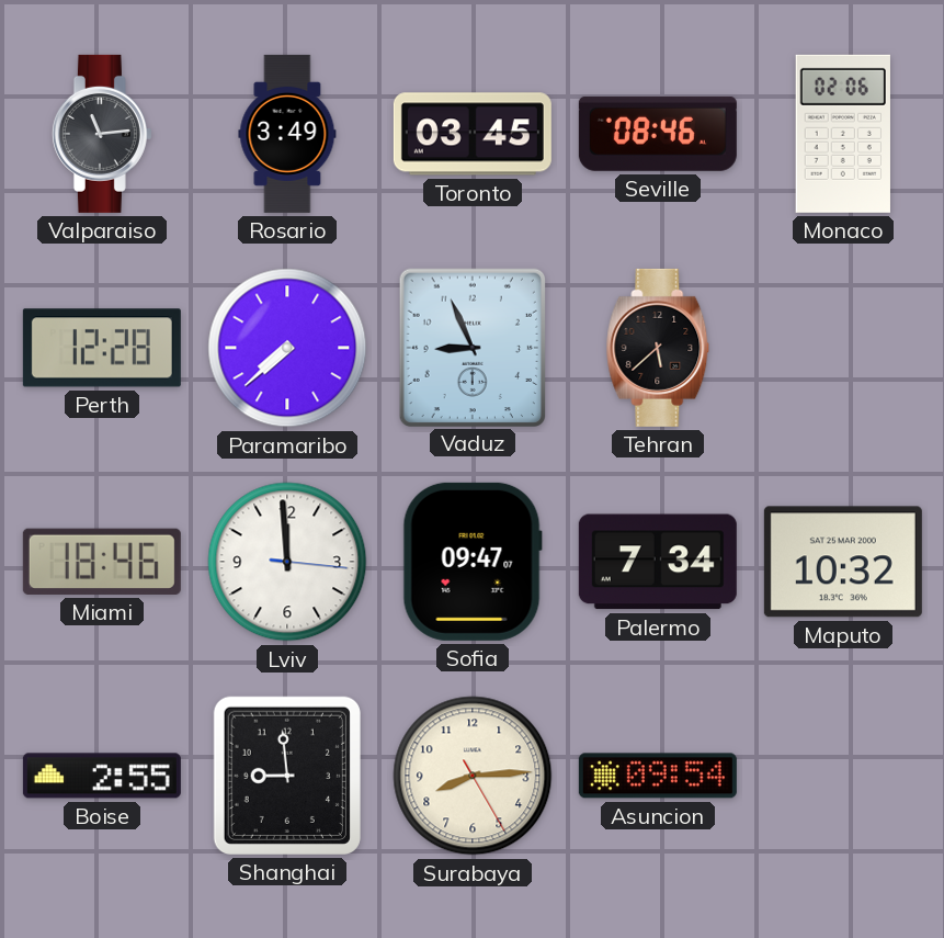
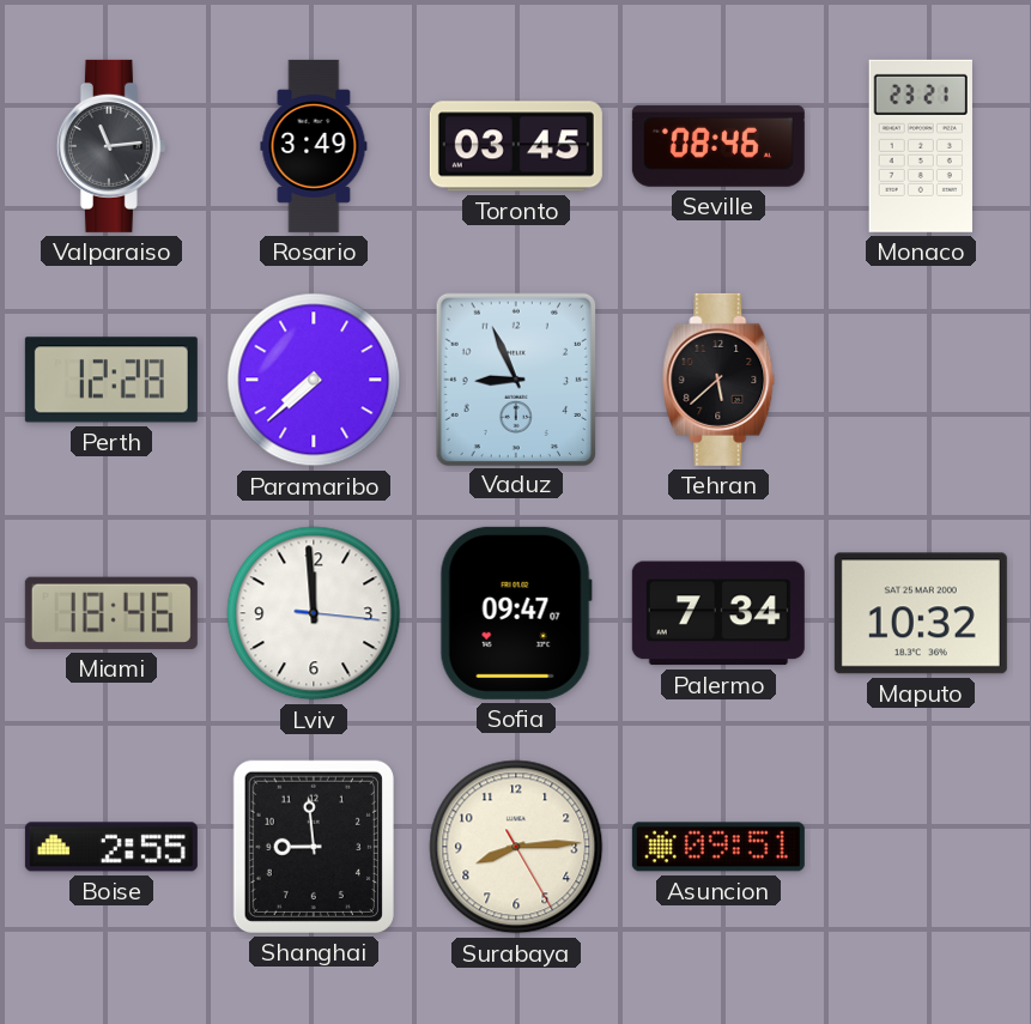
Monaco: 02:06 -> 23:21
Asuncion: 09:54 -> 09:51
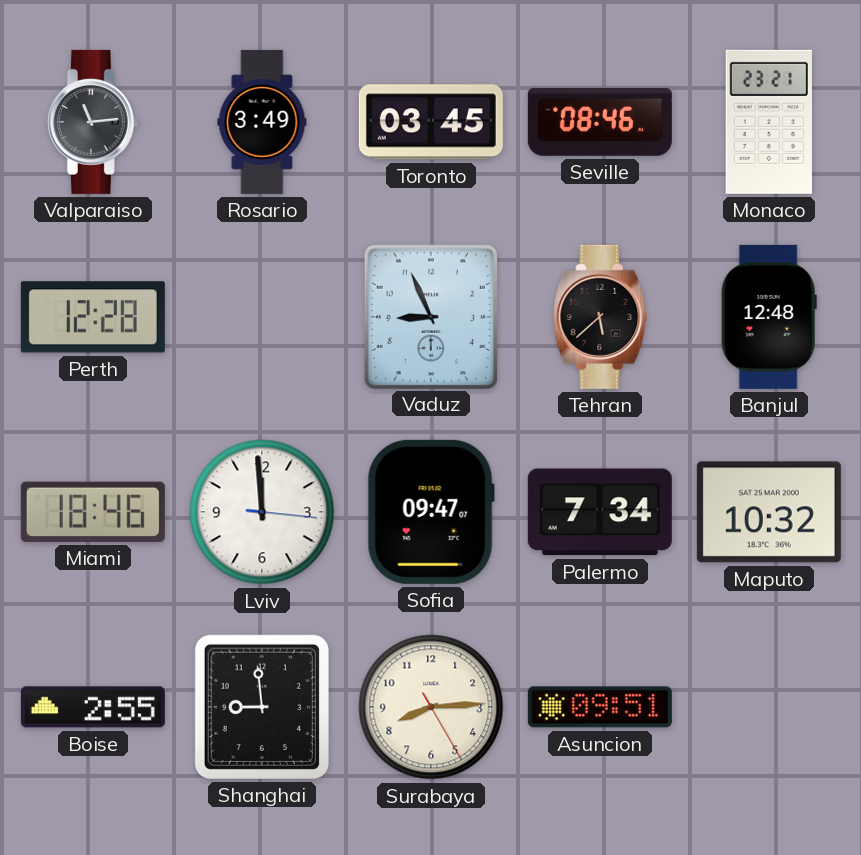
Paramaribo: 7:38 -> none
Banjul: none -> 12:48
